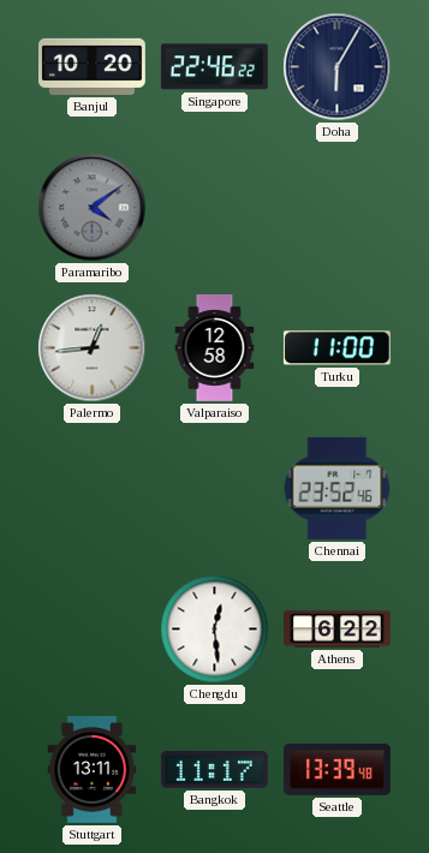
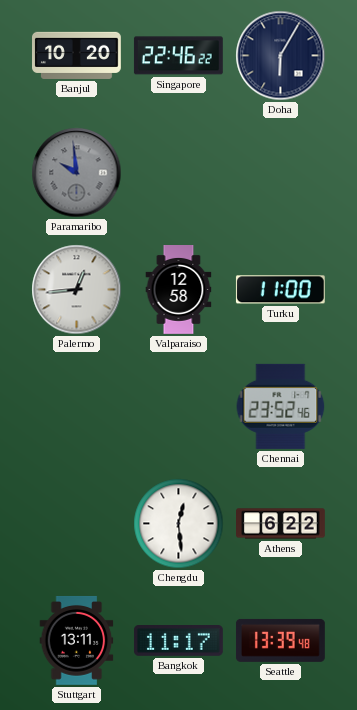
Paramaribo: 4:09 -> 9:59
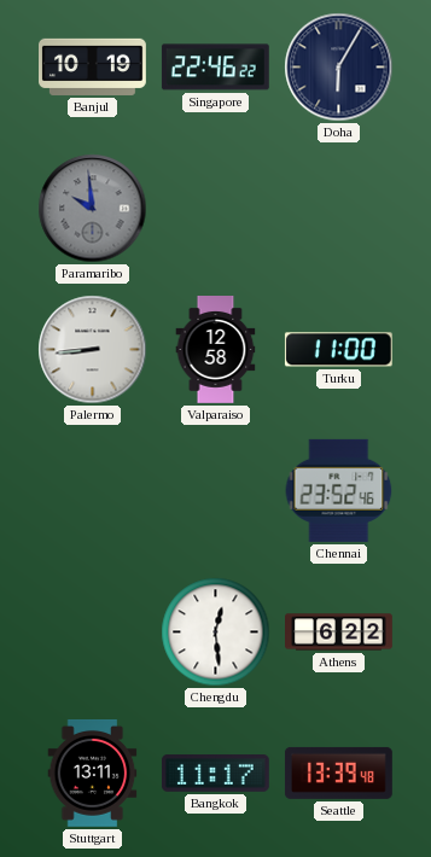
Banjul: 10:20 -> 10:19
Palermo: 12:44 -> 8:44
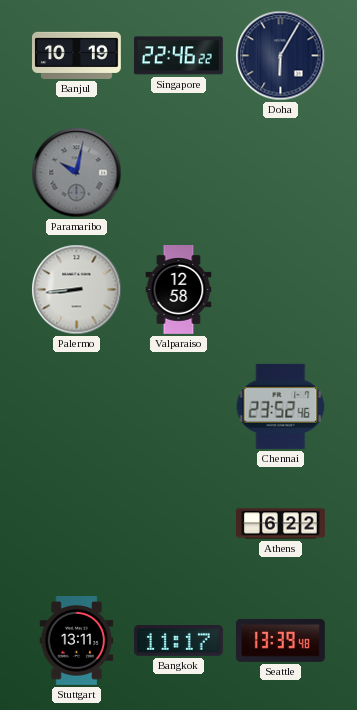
Paramaribo: 9:59 -> 10:02
Turku: 11:00 -> none
Chengdu: 12:29 -> none
